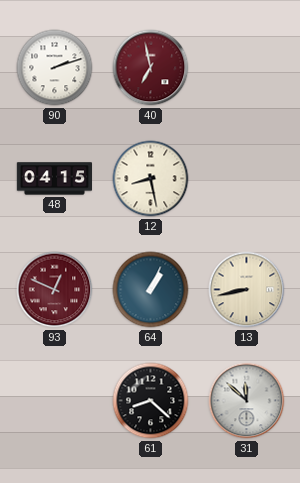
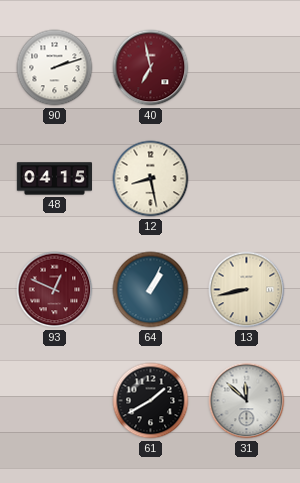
61: 8:22 -> 1:40
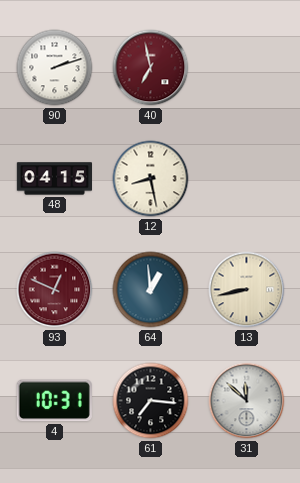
64: 1:04 -> 12:59
4: none -> 10:31
61: 1:40 -> 7:16
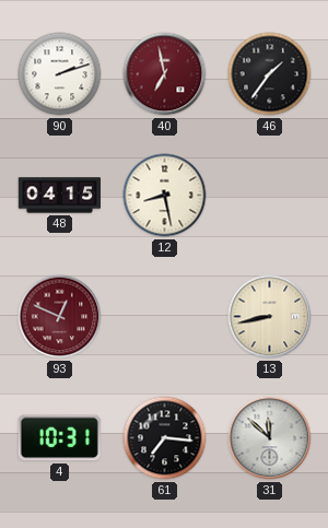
46: none -> 1:36
64: 12:59 -> none
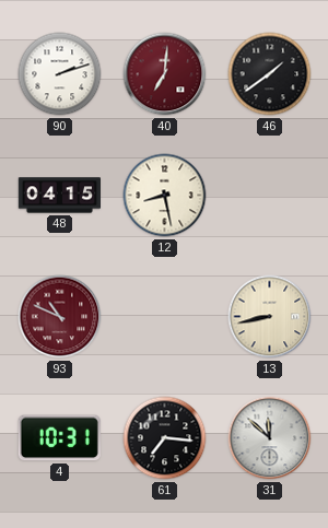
40: 6:58 -> 7:01
46: 1:36 -> 1:39
93: 12:49 -> 10:49
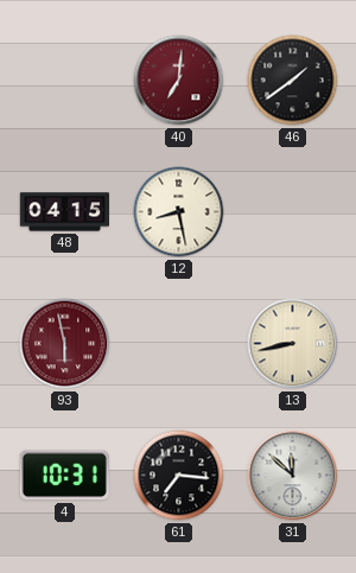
90: 2:12 -> none
93: 10:49 -> 5:58
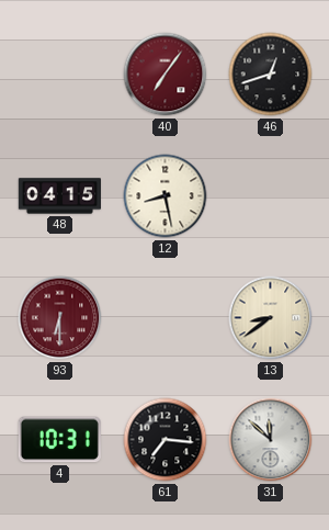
40: 7:01 -> 7:06
46: 1:39 -> 12:42
93: 5:58 -> 6:30
13: 8:43 -> 8:39
